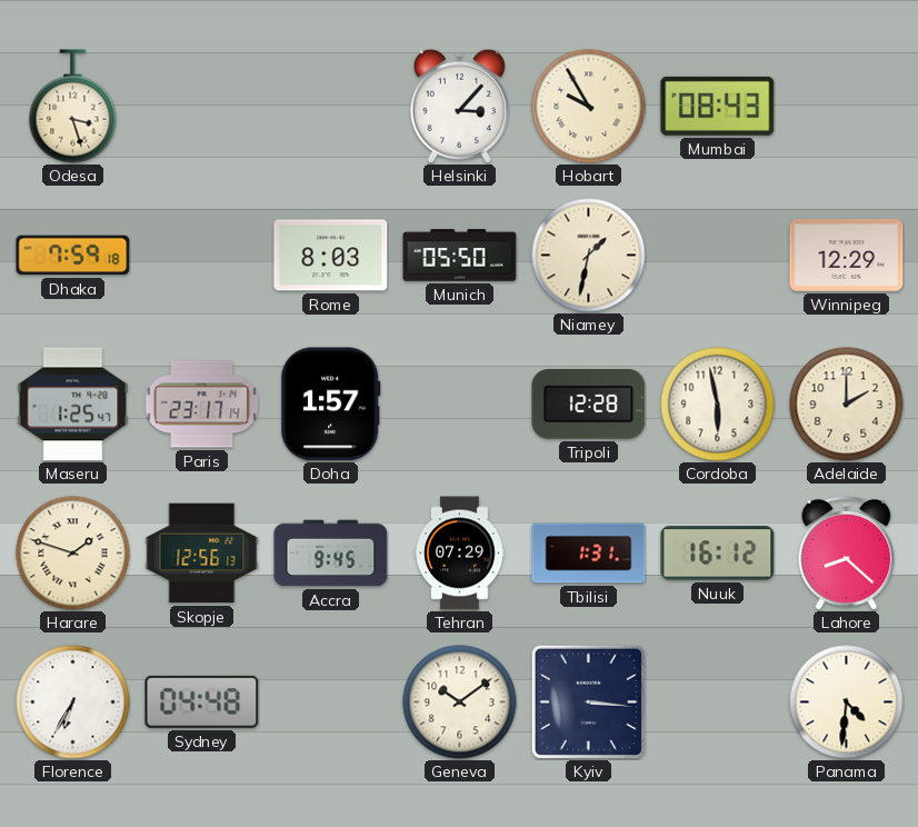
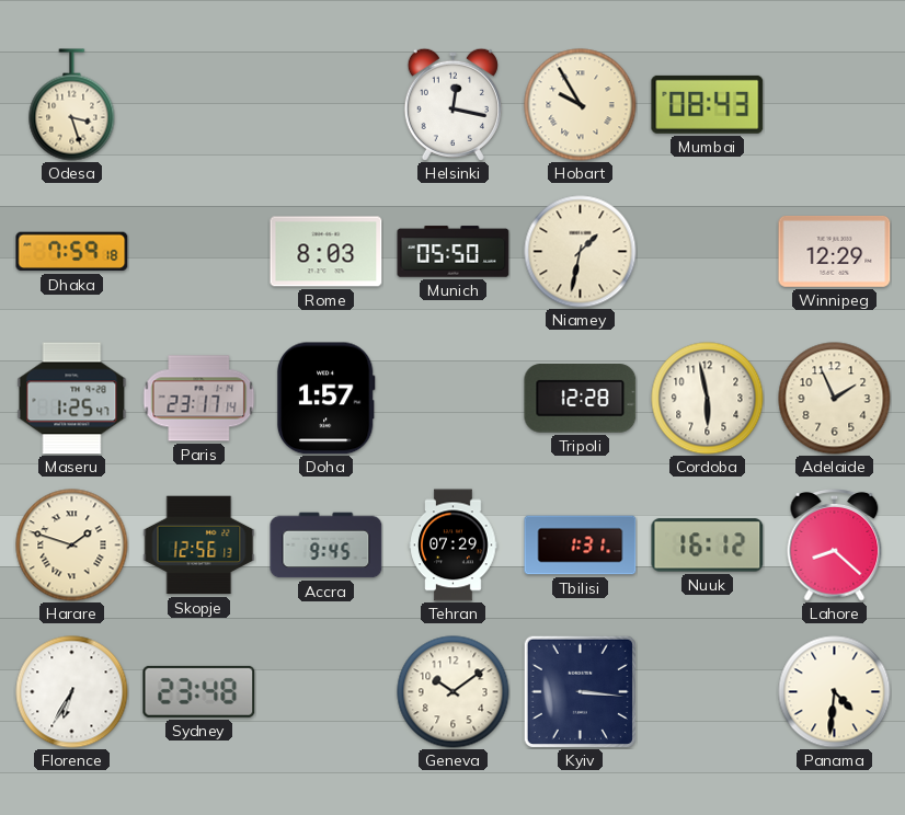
Helsinki: 3:07 -> 12:17
Adelaide: 2:00 -> 1:56
Sydney: 04:48 -> 23:48
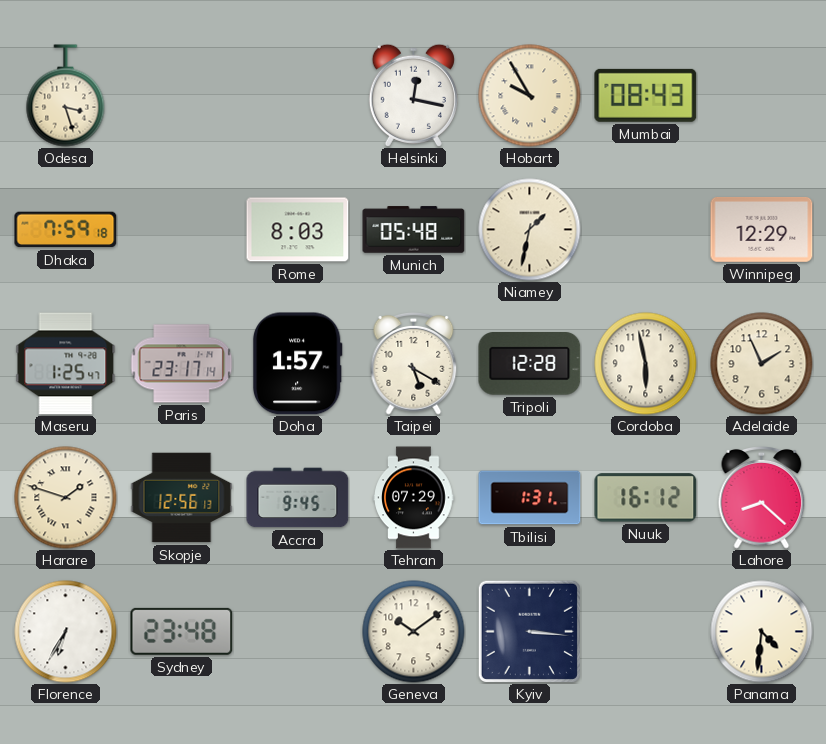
Munich: 05:50 -> 05:48
Taipei: none -> 5:20
